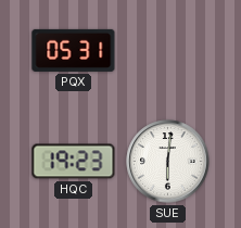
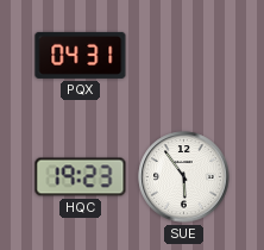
PQX: 05:31 -> 04:31
SUE: 6:01 -> 5:54
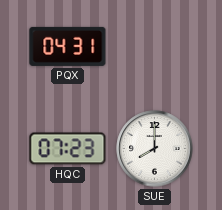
HQC: 19:23 -> 07:23
SUE: 5:54 -> 8:00
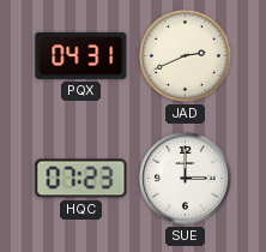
JAD: none -> 2:41
SUE: 8:00 -> 3:00
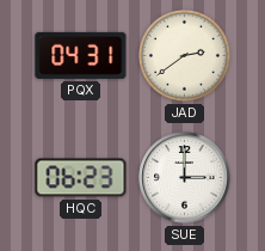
JAD: 2:41 -> 2:39
HQC: 07:23 -> 06:23
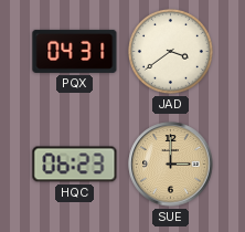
JAD: 2:39 -> 3:39
SUE dial: white -> champagne
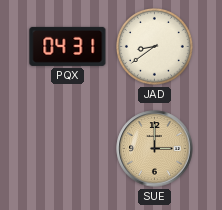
JAD: 3:39 -> 8:39
HQC: 06:23 -> none
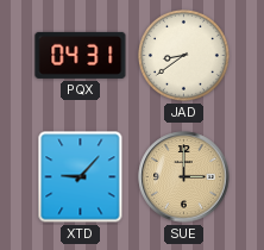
XTD: none -> 9:07
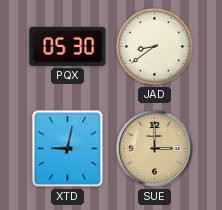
PQX: 04:31 -> 05:30
XTD: 9:07 -> 9:02
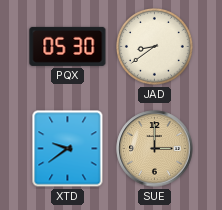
XTD: 9:02 -> 9:39
